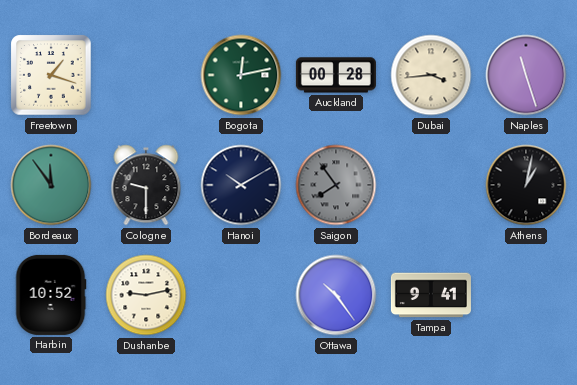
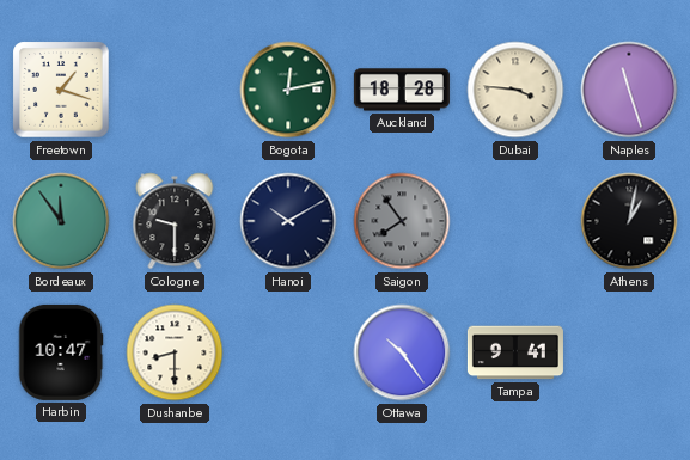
Auckland: 00:28 -> 18:28
Dubai: 3:44 -> 3:46
Harbin: 10:52 -> 10:47
Dushanbe: 9:13 -> 8:30
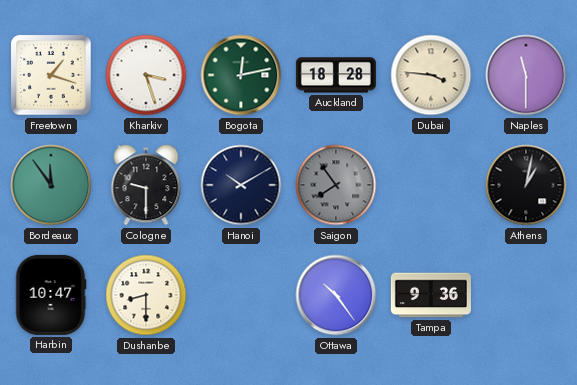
Kharkiv: none -> 3:27
Naples: 11:27 -> 11:30
Tampa: 9:41 -> 9:36
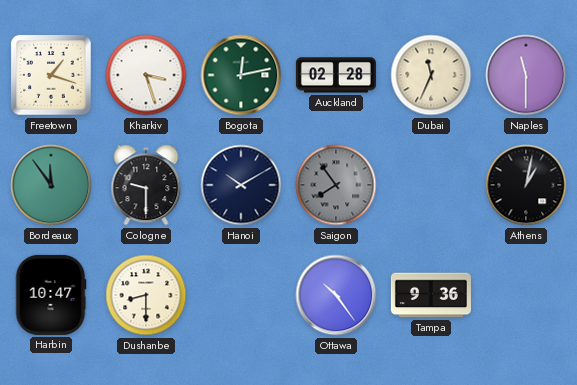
Auckland: 18:28 -> 02:28
Dubai: 3:46 -> 11:34
